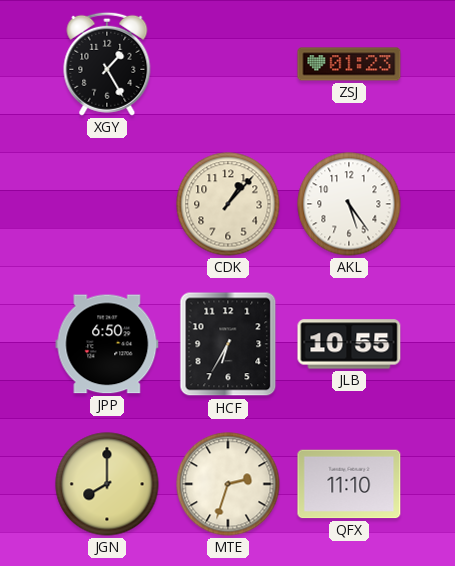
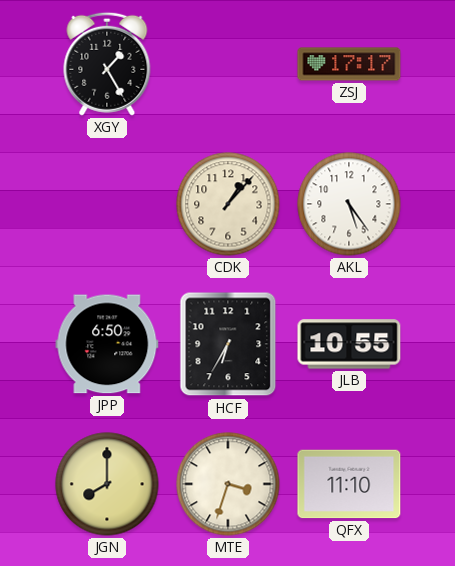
ZSJ: 01:23 -> 17:17
MTE: 2:33 -> 3:33
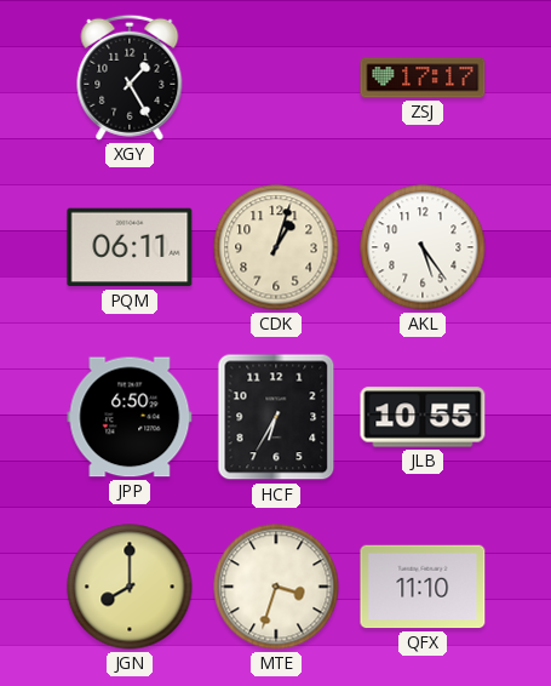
PQM: none -> 06:11
CDK: 1:07 -> 1:03
